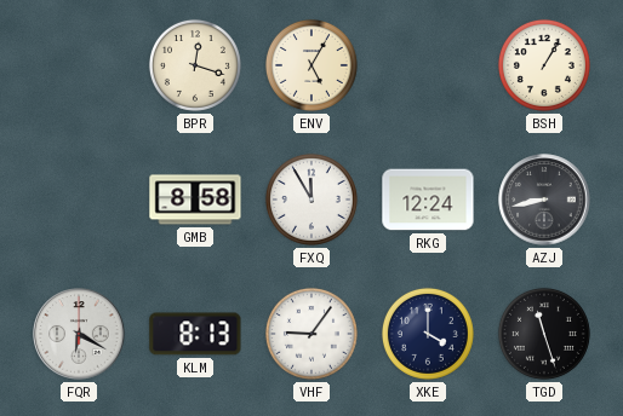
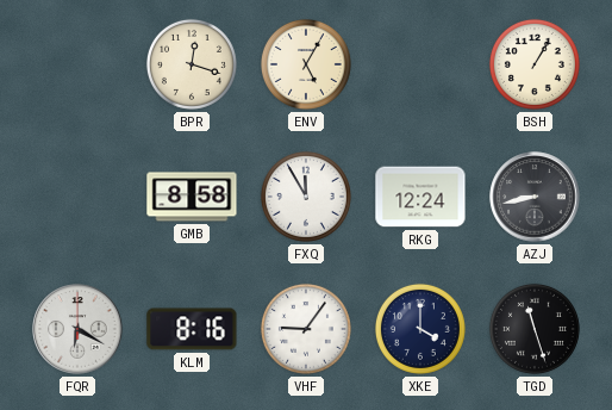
KLM: 8:13 -> 8:16
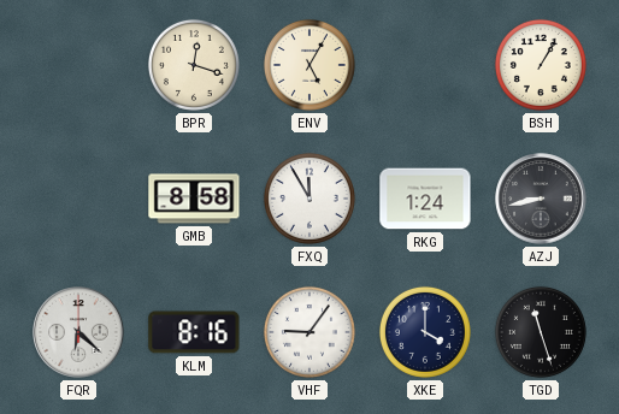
RKG: 12:24 -> 1:24
FQR: 6:20 -> 6:22
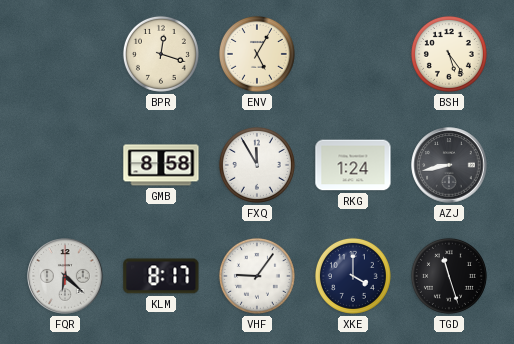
BSH: 1:05 -> 5:24
KLM: 8:16 -> 8:17
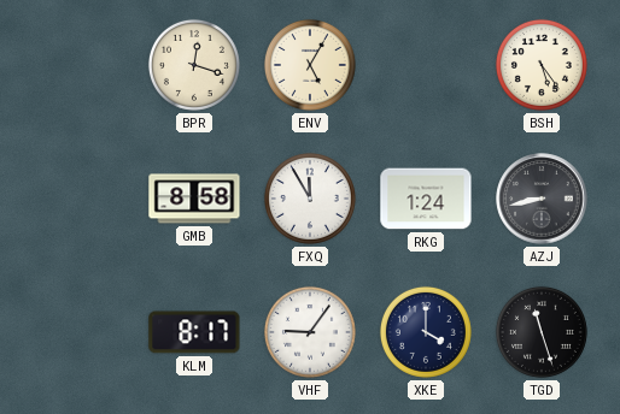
FQR: 6:22 -> none
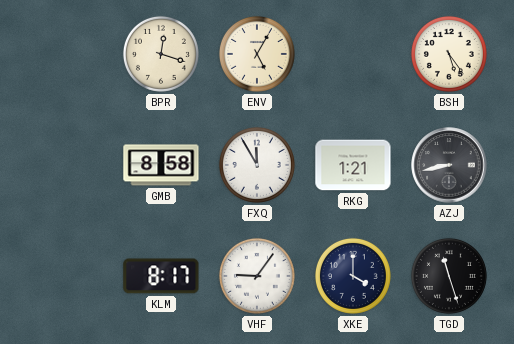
RKG: 1:24 -> 1:21
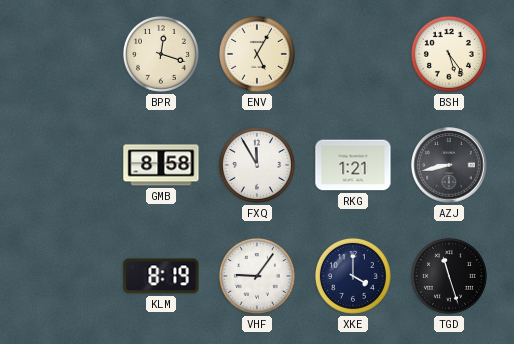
KLM: 8:17 -> 8:19
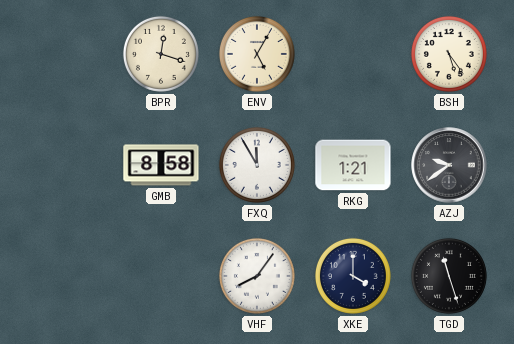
AZJ: 8:43 -> 9:39
KLM: 8:19 -> none
VHF: 9:06 -> 8:06
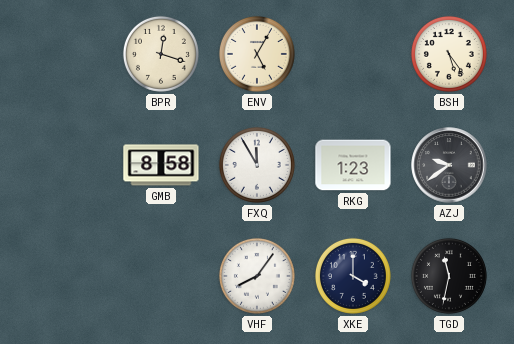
RKG: 1:21 -> 1:23
TGD: 11:27 -> 11:32
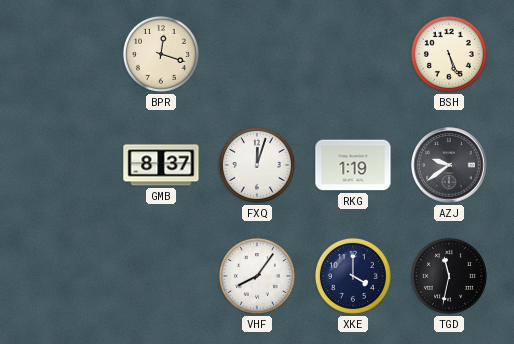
ENV: 5:05 -> none
BSH: 5:24 -> 5:26
GMB: 8:58 -> 8:37
FXQ: 11:55 -> 12:03
RKG: 1:23 -> 1:19
